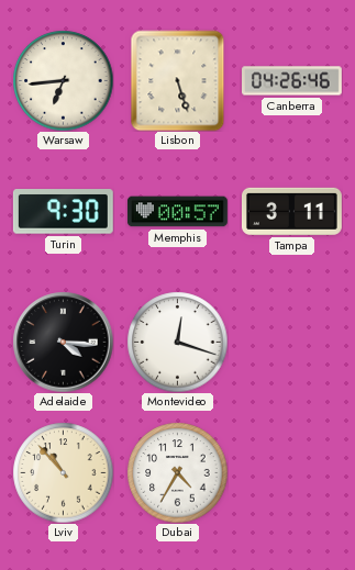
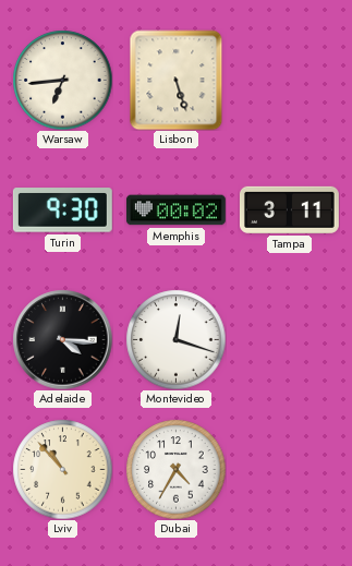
Canberra: 04:26 -> none
Memphis: 00:57 -> 00:02
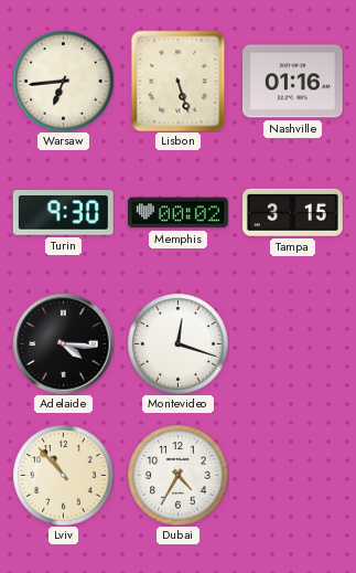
Nashville: none -> 01:16
Tampa: 3:11 -> 3:15
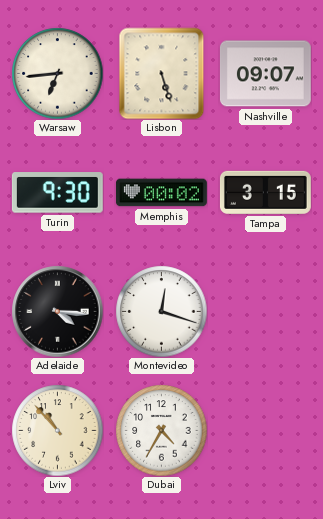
Nashville: 01:16 -> 09:07
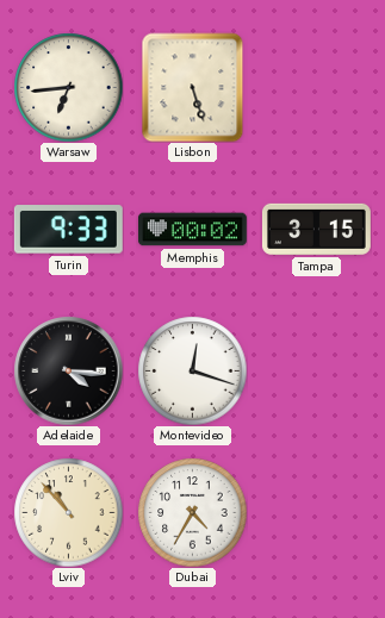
Nashville: 09:07 -> none
Turin: 9:30 -> 9:33
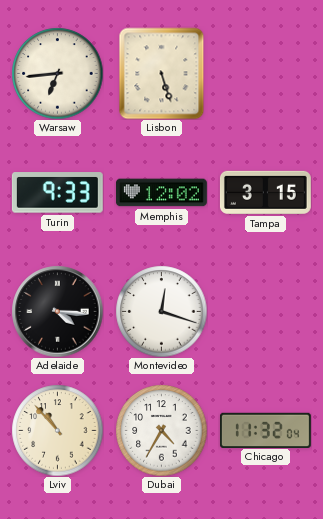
Memphis: 00:02 -> 12:02
Chicago: none -> 11:32
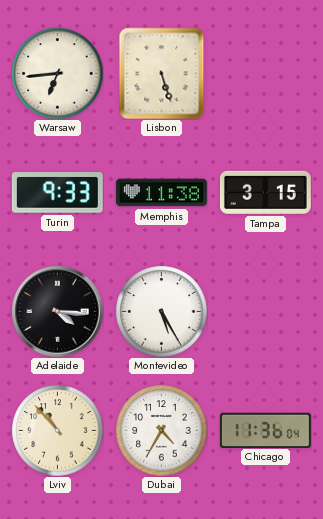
Memphis: 12:02 -> 11:38
Montevideo: 12:18 -> 5:25
Chicago: 11:32 -> 11:36
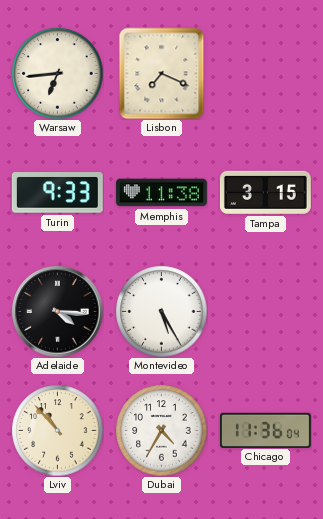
Lisbon: 5:27 -> 7:19
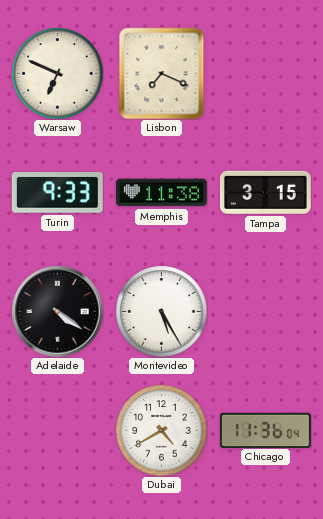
Warsaw: 6:44 -> 6:49
Adelaide: 4:16 -> 4:21
Lviv: 10:53 -> none
Dubai: 4:35 -> 4:40
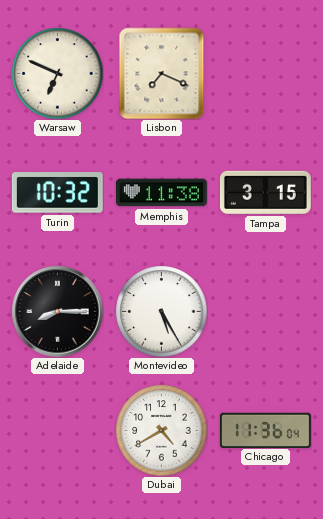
Turin: 9:33 -> 10:32
Adelaide: 4:21 -> 8:15
